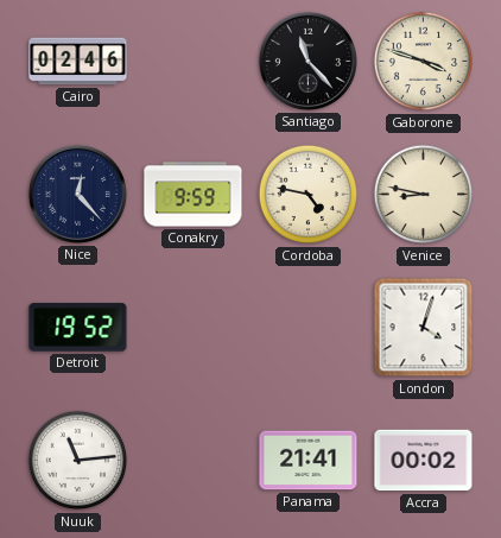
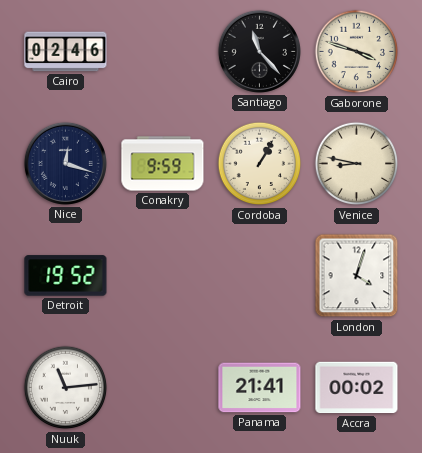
Nice: 12:23 -> 12:18
Cordoba: 4:47 -> 1:05
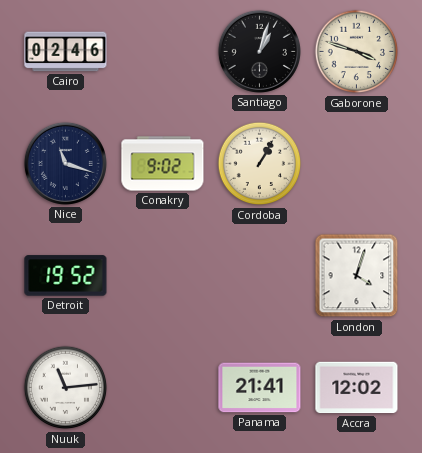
Santiago: 11:23 -> 1:03
Nice: 12:18 -> 11:18
Conakry: 9:59 -> 9:02
Venice: 8:47 -> none
Accra: 00:02 -> 12:02
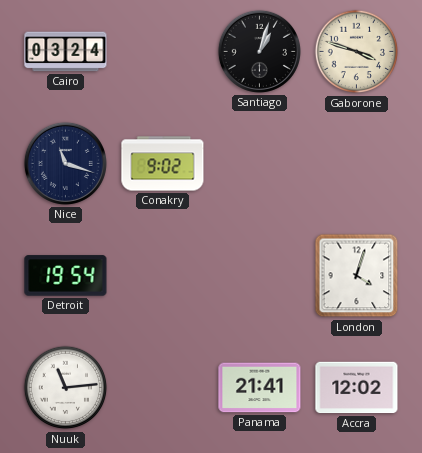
Cairo: 02:46 -> 03:24
Cordoba: 1:05 -> none
Detroit: 19:52 -> 19:54
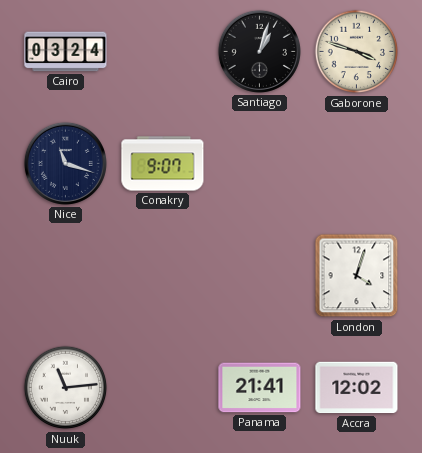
Conakry: 9:02 -> 9:07
Detroit: 19:54 -> none
